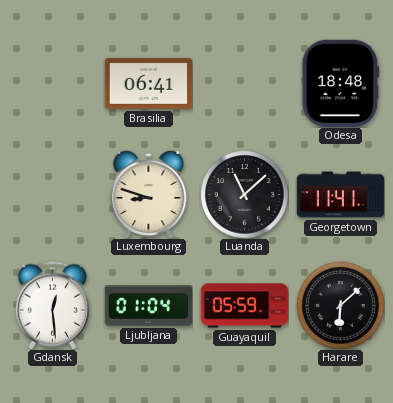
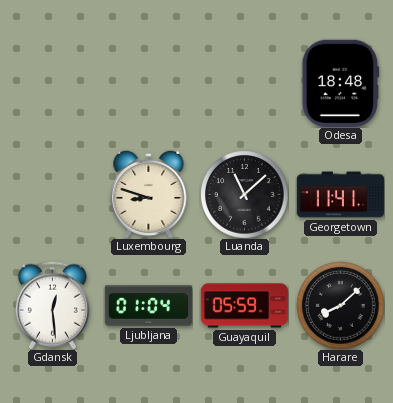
Brasilia: 06:41 -> none
Harare: 6:08 -> 8:08
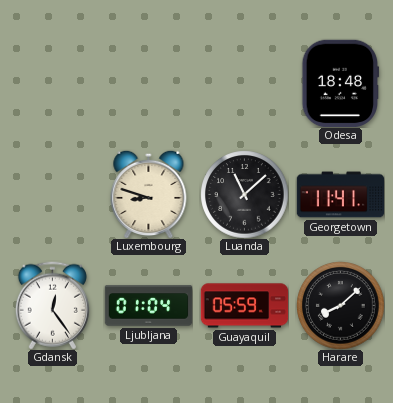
Gdansk: 12:29 -> 12:24
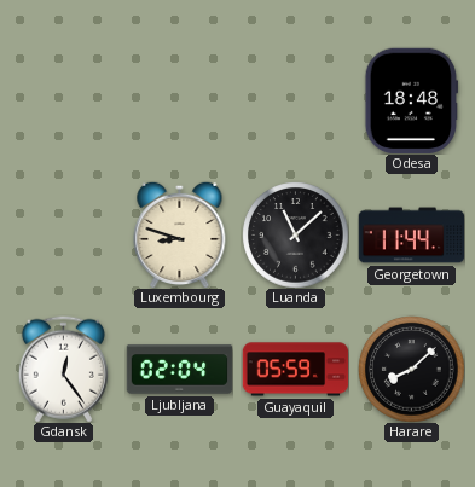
Georgetown: 11:41 -> 11:44
Ljubljana: 01:04 -> 02:04
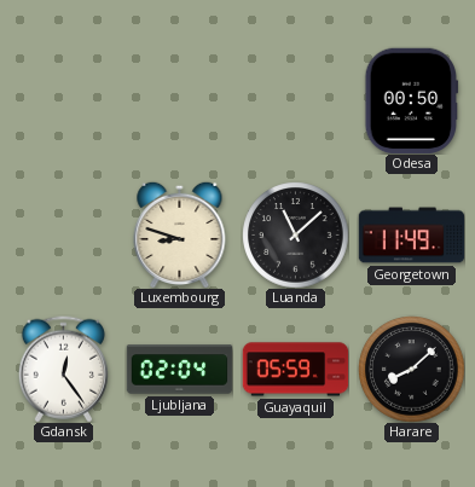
Odesa: 18:48 -> 00:50
Georgetown: 11:44 -> 11:49
